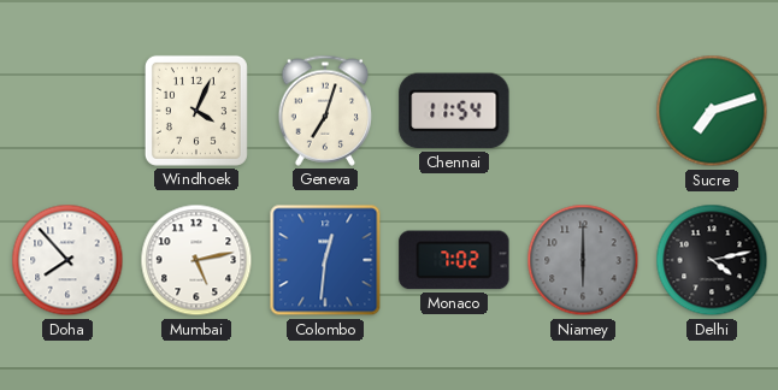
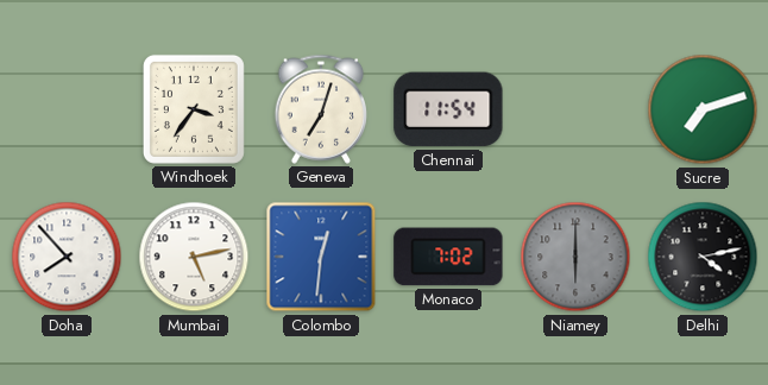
Windhoek: 4:04 -> 3:36
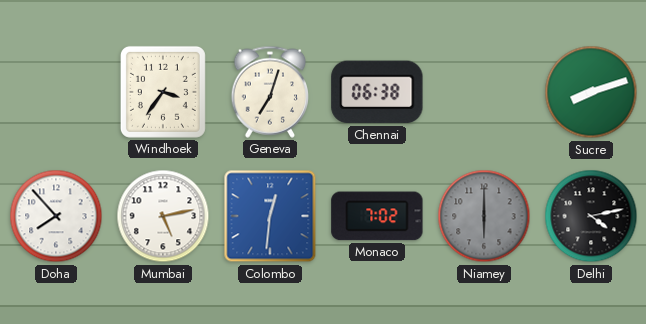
Chennai: 11:54 -> 06:38
Sucre: 7:12 -> 8:12
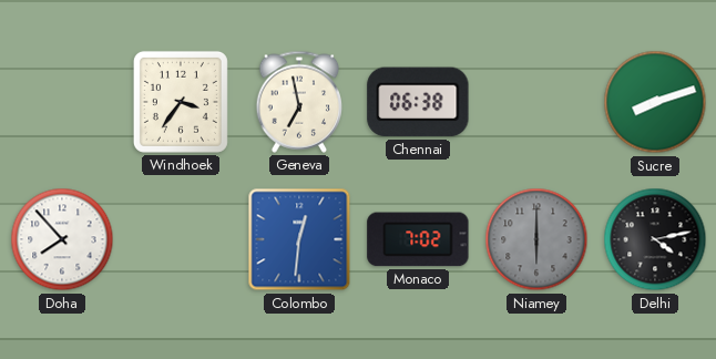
Geneva: 7:03 -> 6:58
Mumbai: 5:13 -> none
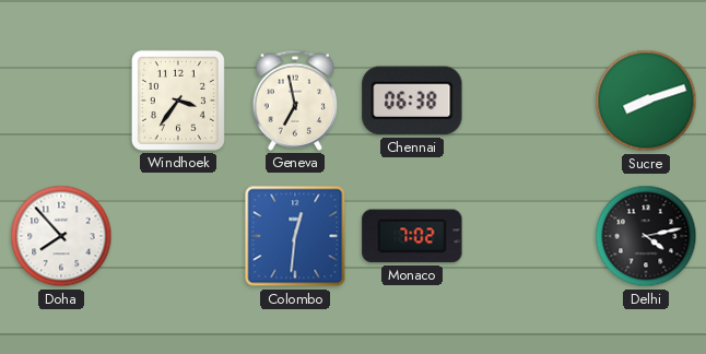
Niamey: 6:00 -> none
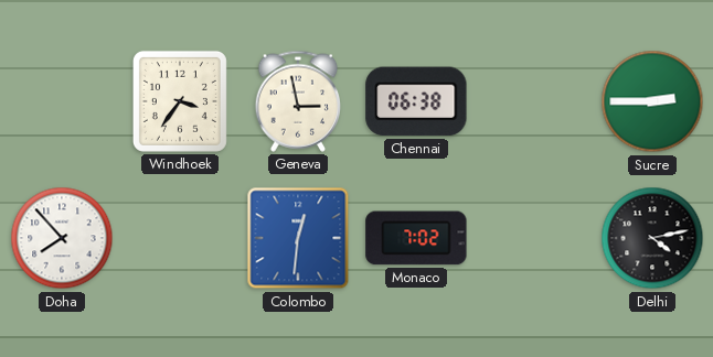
Geneva: 6:58 -> 2:58
Sucre: 8:12 -> 2:45
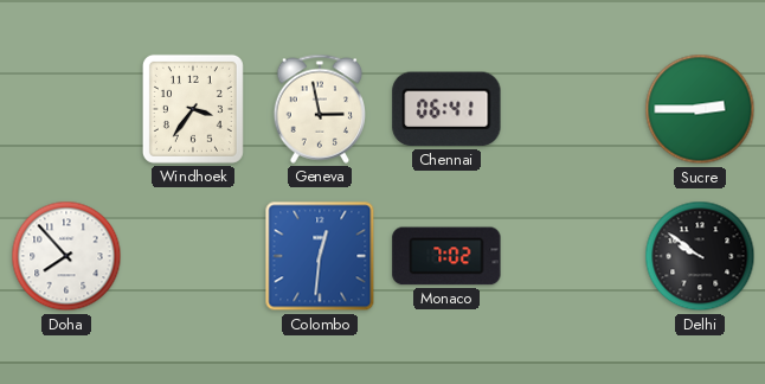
Chennai: 06:38 -> 06:41
Delhi: 4:13 -> 9:51
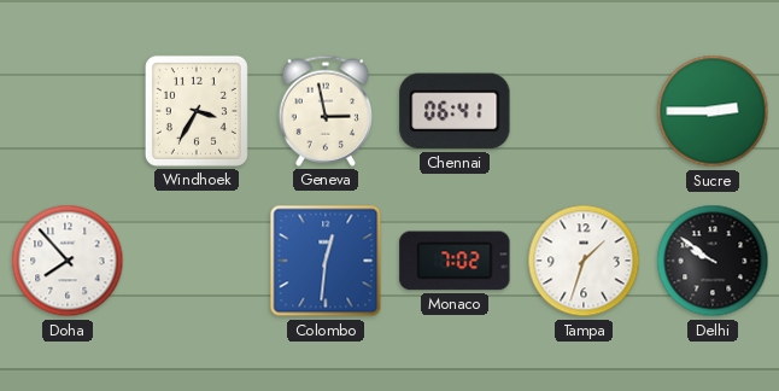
Windhoek: 3:36 -> 3:35
Tampa: none -> 1:33
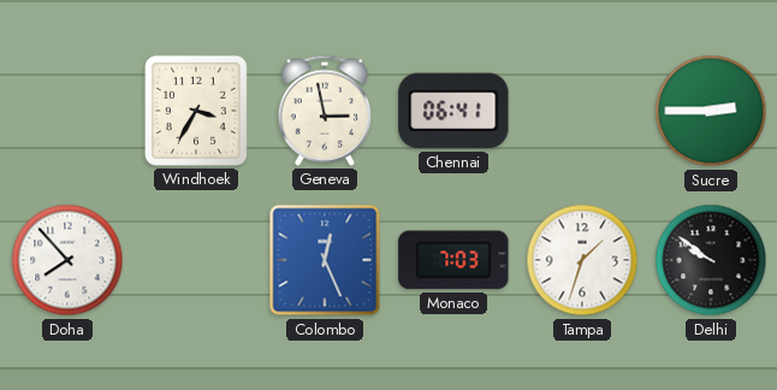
Colombo: 12:31 -> 12:26
Monaco: 7:02 -> 7:03
